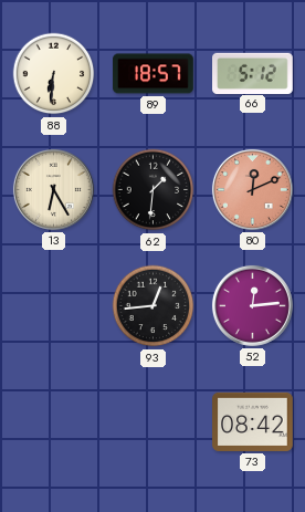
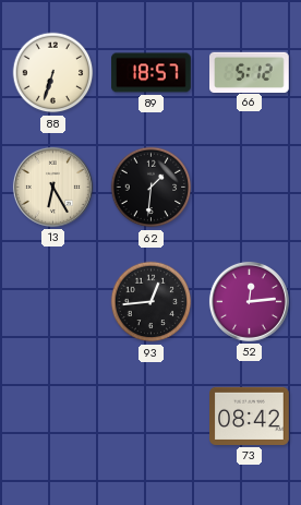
88: 6:31 -> 6:33
80: 12:11 -> none
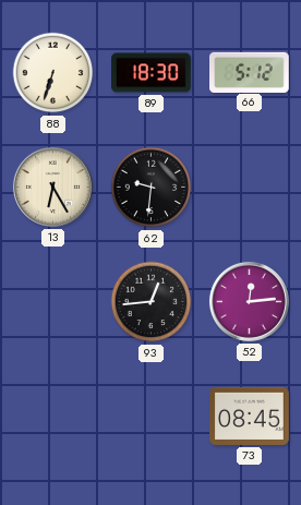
89: 18:57 -> 18:30
62: 1:31 -> 9:31
73: 08:42 -> 08:45
